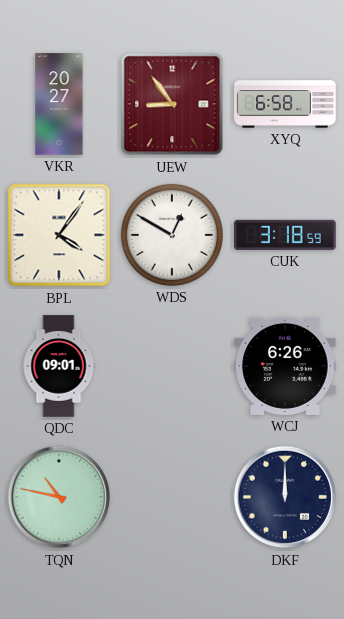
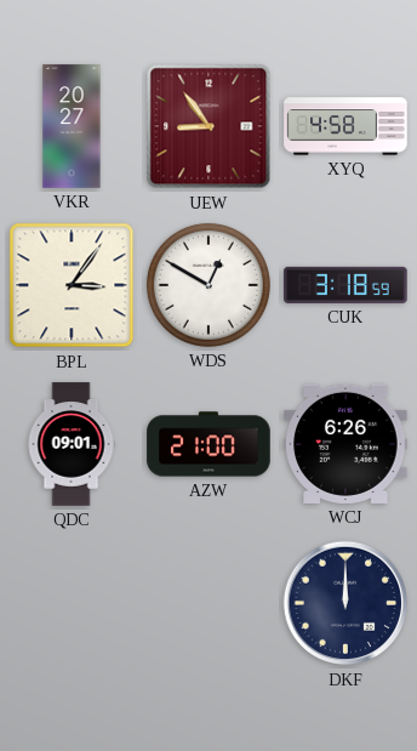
XYQ: 6:58 -> 4:58
BPL: 4:06 -> 3:06
AZW: none -> 21:00
TQN: 10:47 -> none
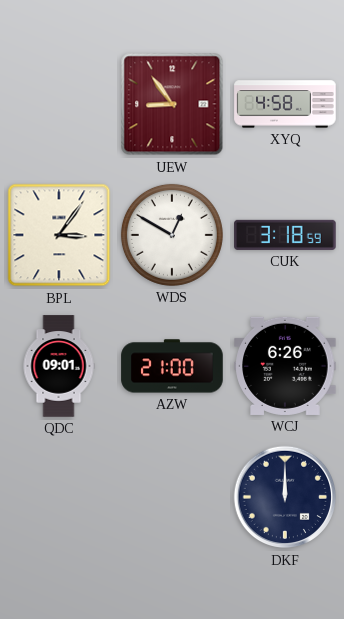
VKR: 20:27 -> none
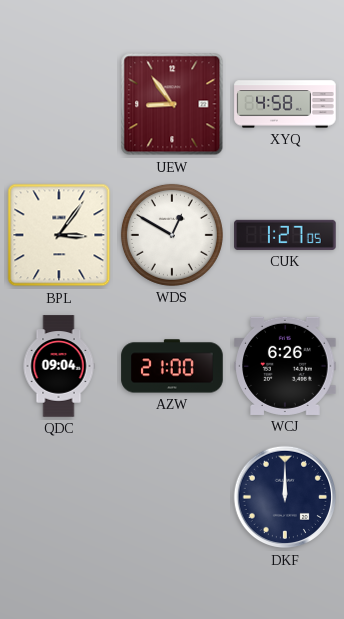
CUK: 3:18 -> 1:27
QDC: 09:01 -> 09:04
